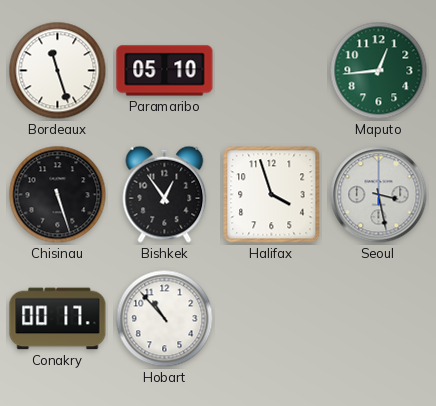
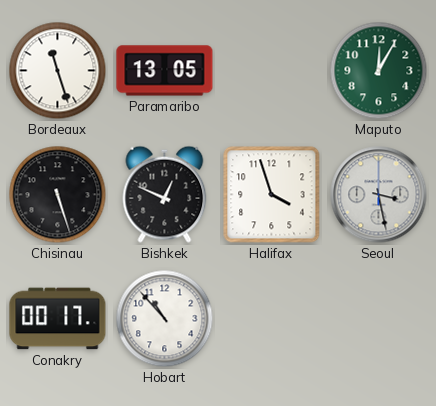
Paramaribo: 05:10 -> 13:05
Maputo: 12:44 -> 12:05
Bishkek: 12:54 -> 12:49
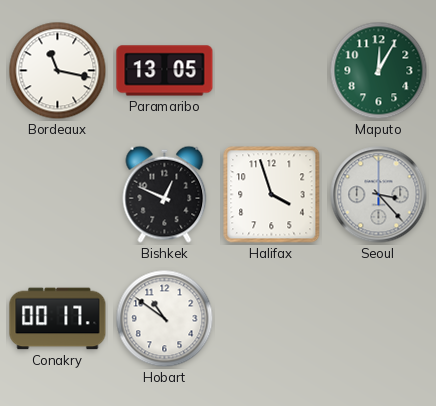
Bordeaux: 11:27 -> 11:17
Chisinau: 5:27 -> none
Seoul: 3:28 -> 3:23
Hobart: 10:53 -> 10:51
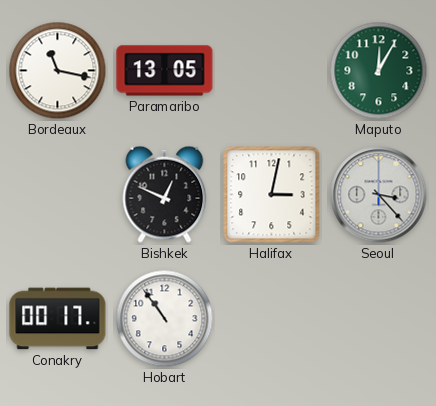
Halifax: 3:57 -> 3:02
Hobart: 10:51 -> 10:54
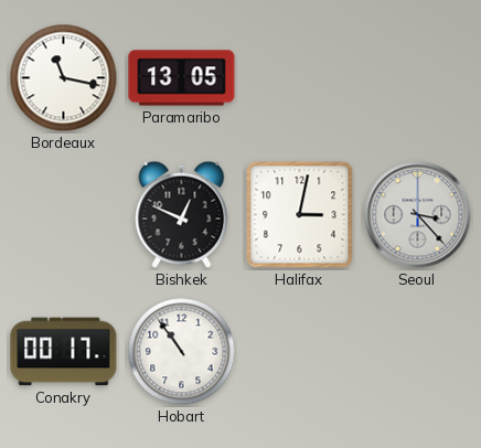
Maputo: 12:05 -> none
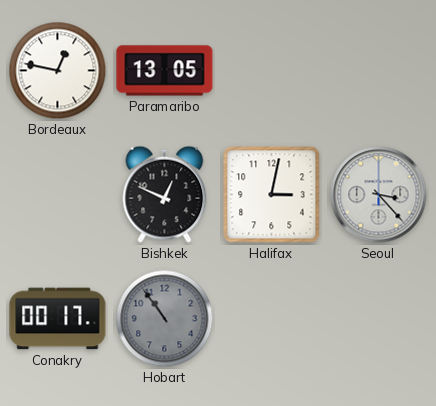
Bordeaux: 11:17 -> 12:47
Hobart dial: white -> grey
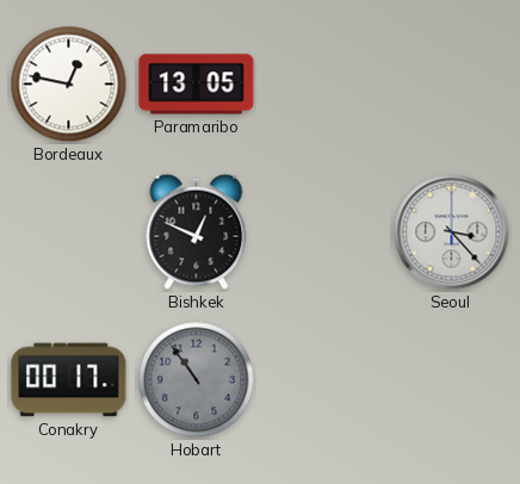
Halifax: 3:02 -> none
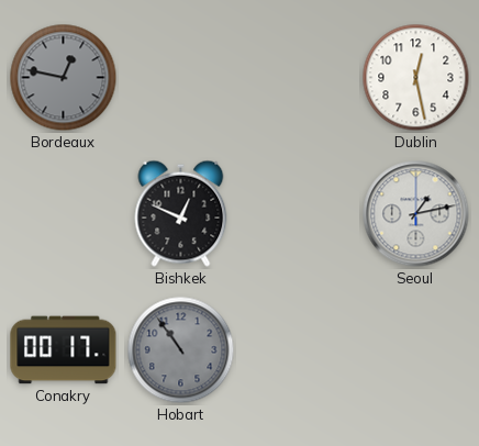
Bordeaux dial: white -> grey
Paramaribo: 13:05 -> none
Dublin: none -> 12:28
Seoul: 3:23 -> 1:13
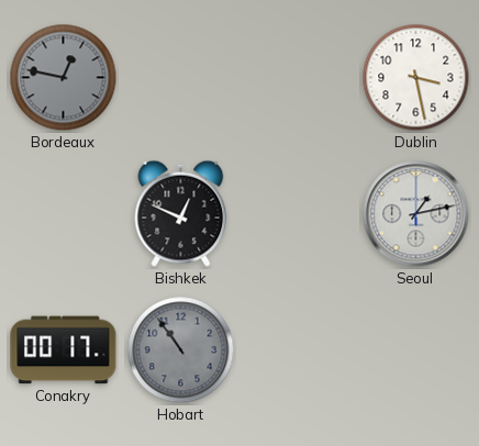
Dublin: 12:28 -> 3:28
